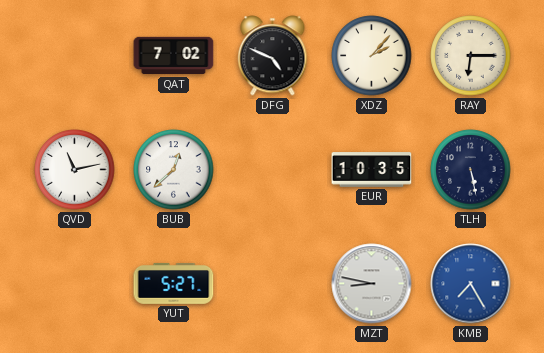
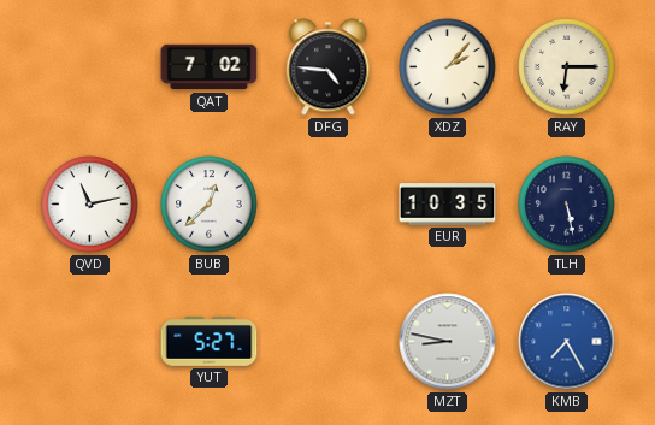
DFG: 4:49 -> 4:46
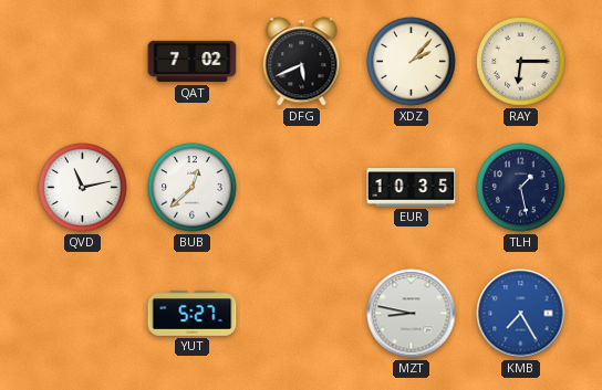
DFG: 4:46 -> 5:41
TLH: 5:28 -> 1:28
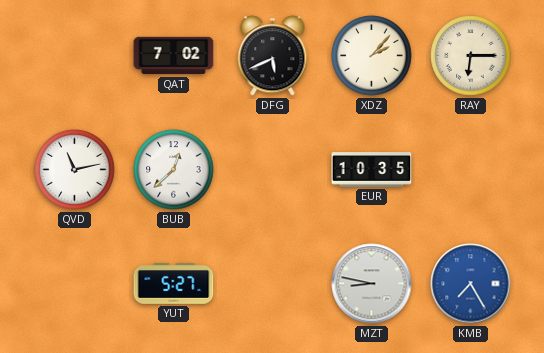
TLH: 1:28 -> none
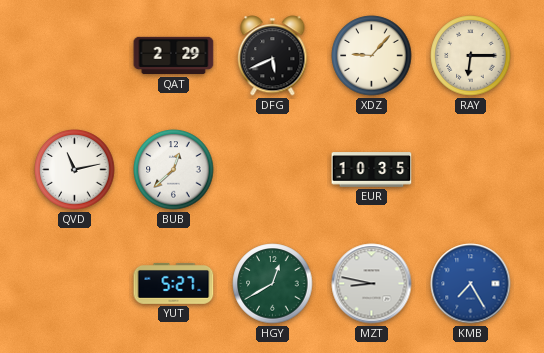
QAT: 7:02 -> 2:29
XDZ: 2:07 -> 9:07
HGY: none -> 12:40
